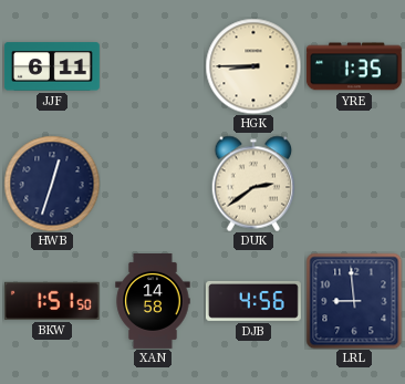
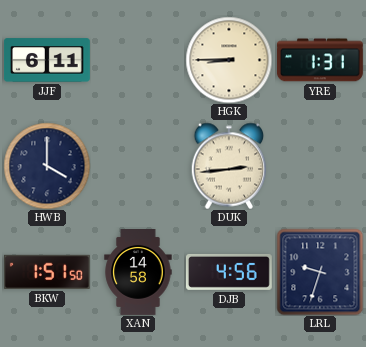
YRE: 1:35 -> 1:31
HWB: 12:33 -> 4:00
DUK: 2:39 -> 2:44
LRL: 8:59 -> 9:33
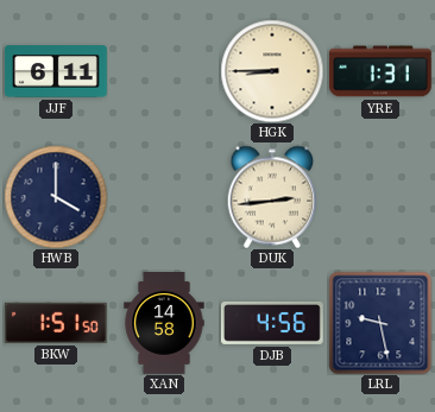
LRL: 9:33 -> 9:28
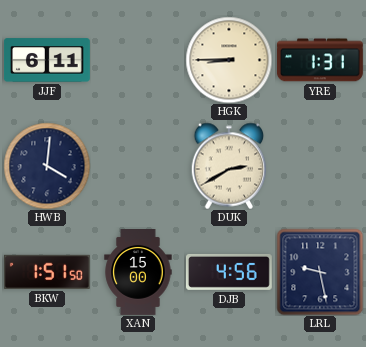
HWB: 4:00 -> 4:01
DUK: 2:44 -> 2:40
XAN: 14:58 -> 15:00
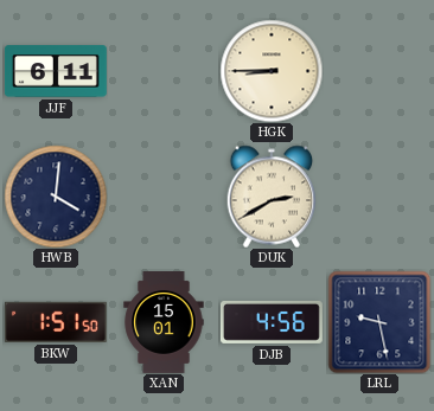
YRE: 1:31 -> none
XAN: 15:00 -> 15:01
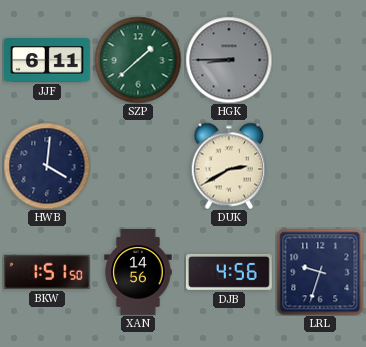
SZP: none -> 1:38
HGK dial: cream -> grey
XAN: 15:01 -> 14:56
LRL: 9:28 -> 9:33
